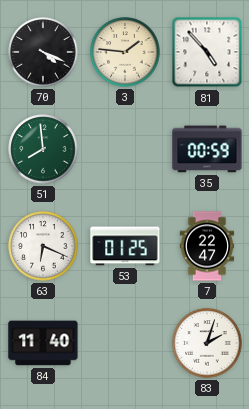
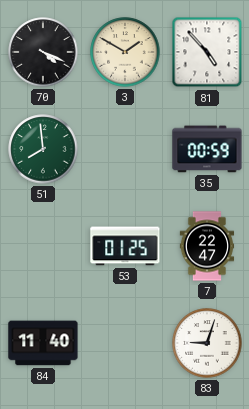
3: 1:46 -> 1:50
63: 6:19 -> none
83: 2:03 -> 9:03
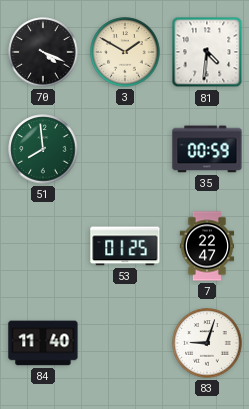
81: 4:53 -> 4:31
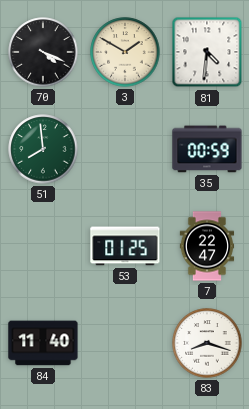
83: 9:03 -> 8:18
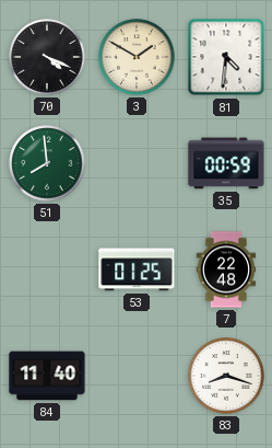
7: 22:47 -> 22:48
